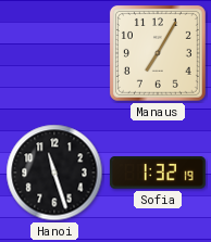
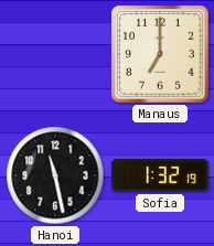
Manaus: 7:05 -> 7:00
Hanoi: 11:27 -> 11:28
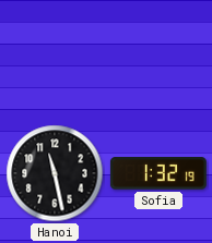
Manaus: 7:00 -> none
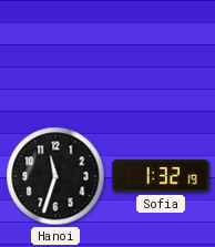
Hanoi: 11:28 -> 11:33
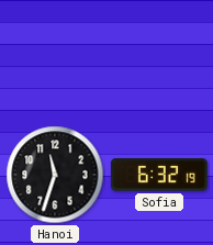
Sofia: 1:32 -> 6:32
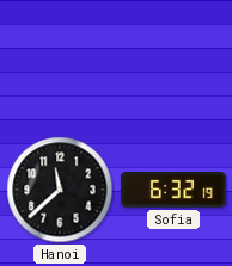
Hanoi: 11:33 -> 11:38
